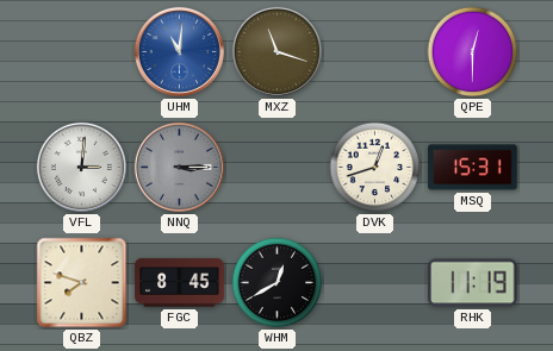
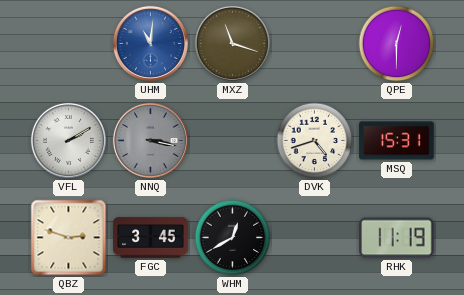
VFL: 3:01 -> 2:10
NNQ: 3:15 -> 3:17
DVK: 12:42 -> 4:42
QBZ: 7:48 -> 2:48
FGC: 8:45 -> 3:45
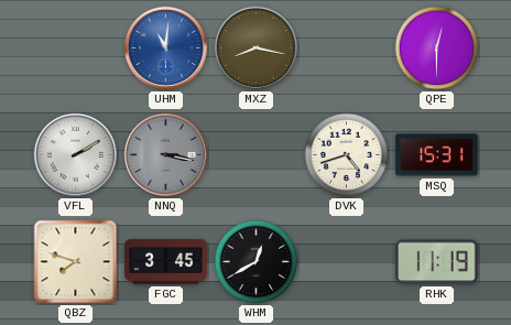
MXZ: 11:18 -> 8:17
QBZ: 2:48 -> 7:48
